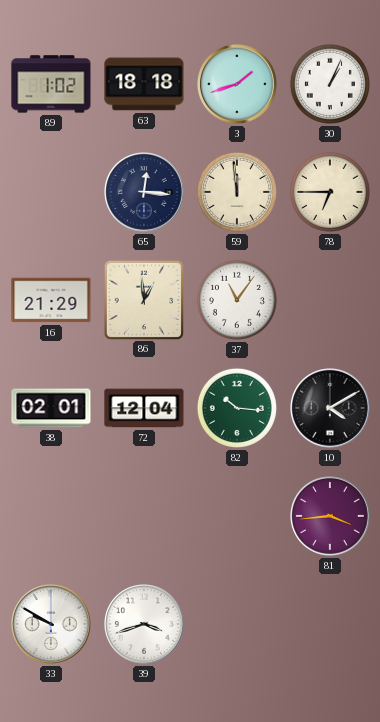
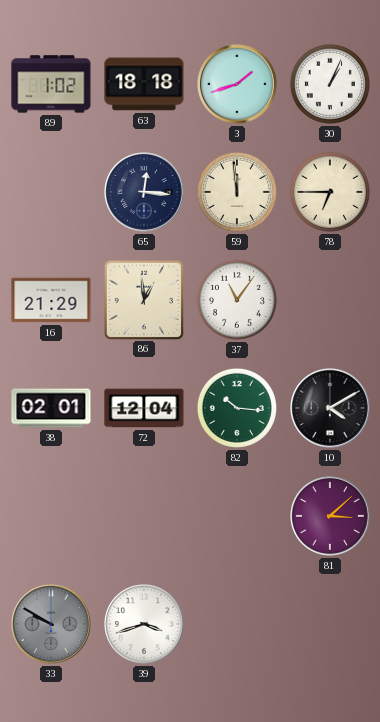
81: 3:44 -> 3:08
33 dial: white -> grey
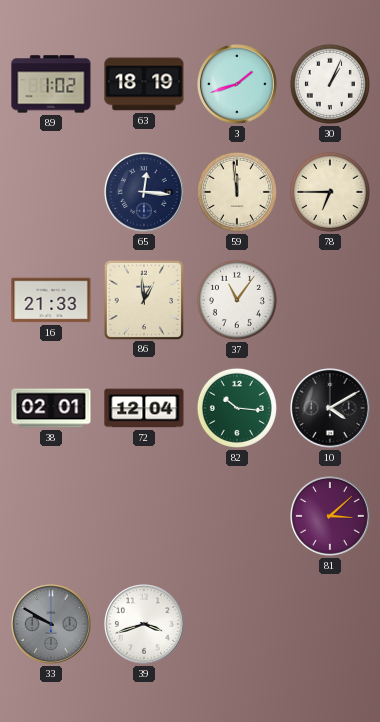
63: 18:18 -> 18:19
16: 21:29 -> 21:33
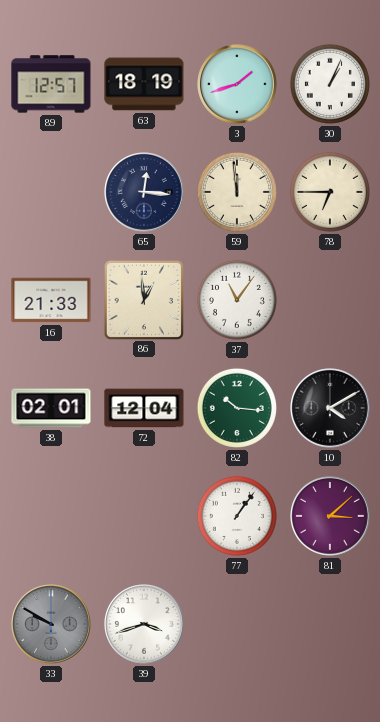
89: 1:02 -> 12:57
77: none -> 1:06
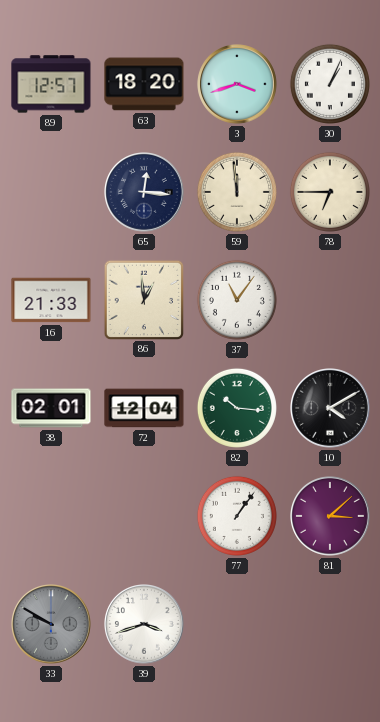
63: 18:19 -> 18:20
3: 1:42 -> 3:42
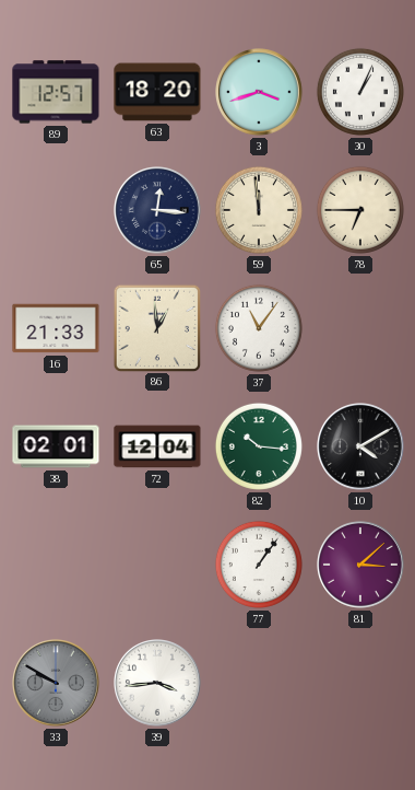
39: 3:42 -> 3:44
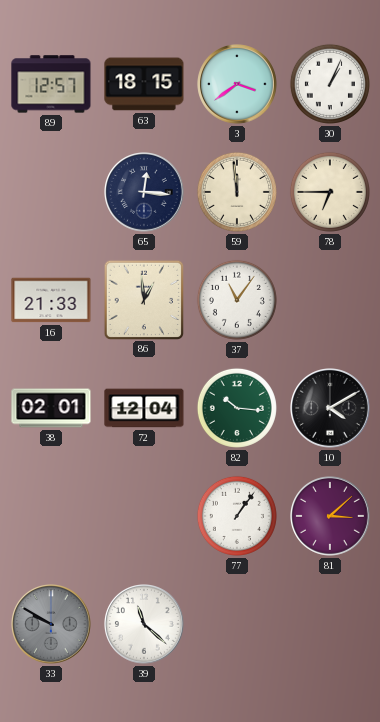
63: 18:20 -> 18:15
3: 3:42 -> 3:39
39: 3:44 -> 11:22
